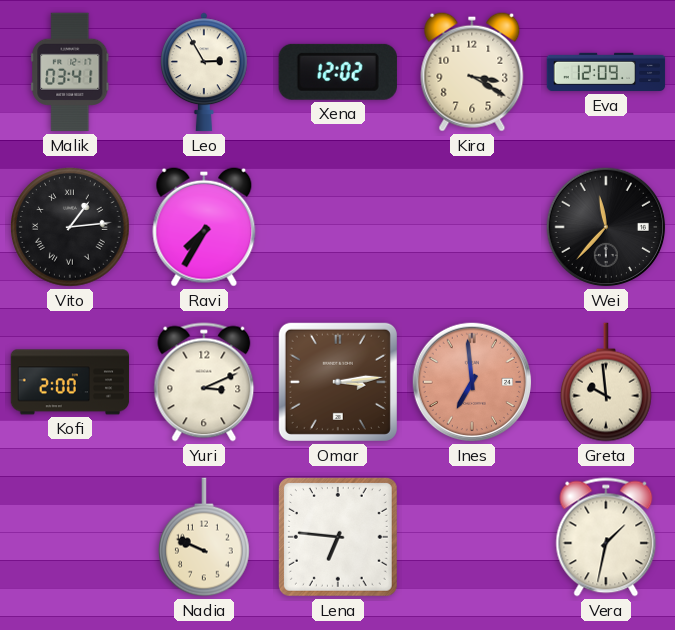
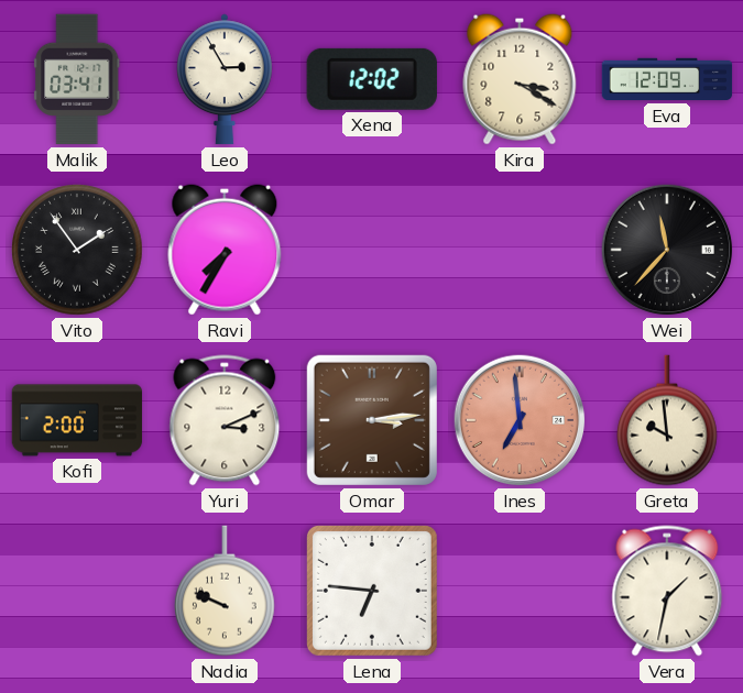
Vito: 1:14 -> 1:54
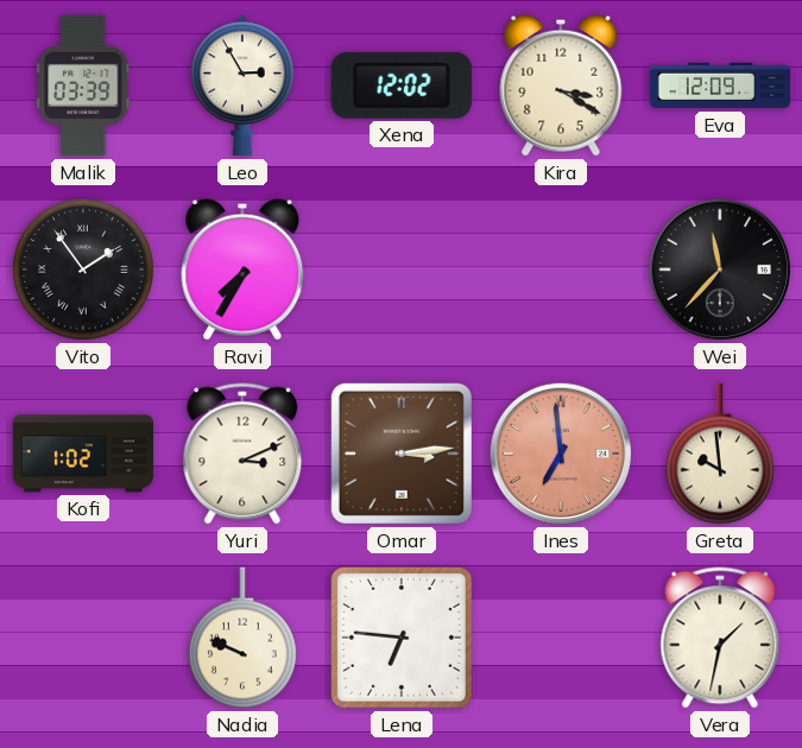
Malik: 03:41 -> 03:39
Kofi: 2:00 -> 1:02
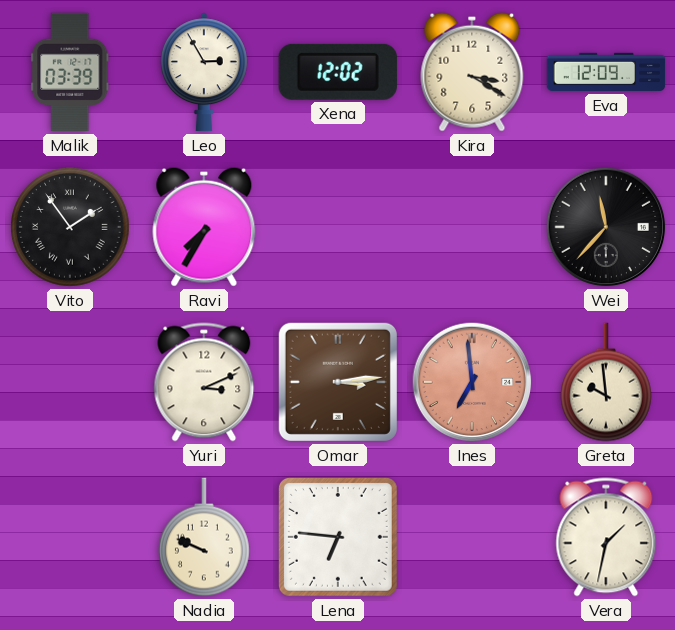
Kofi: 1:02 -> none
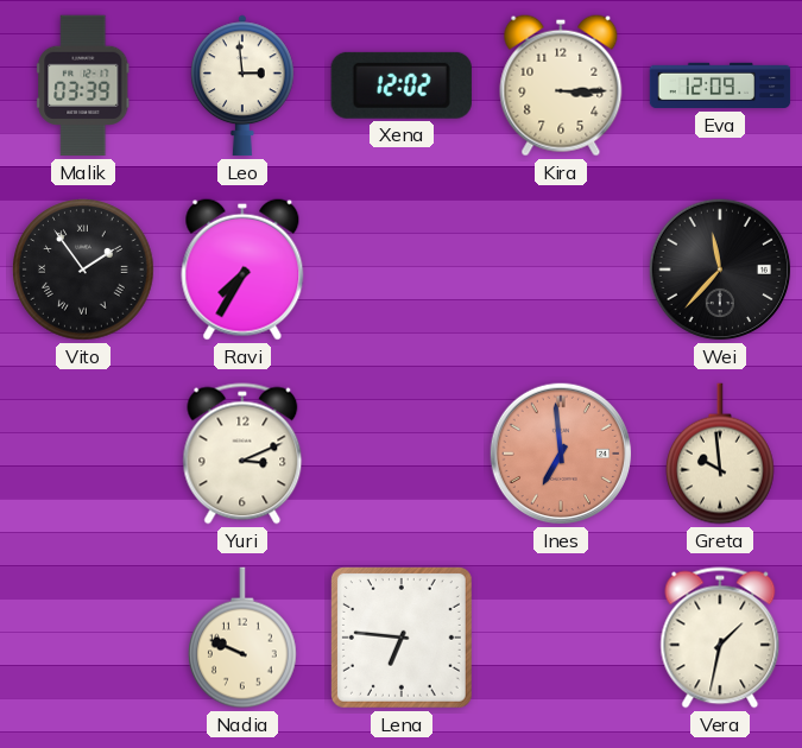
Leo: 2:55 -> 2:59
Kira: 3:20 -> 3:15
Omar: 3:14 -> none
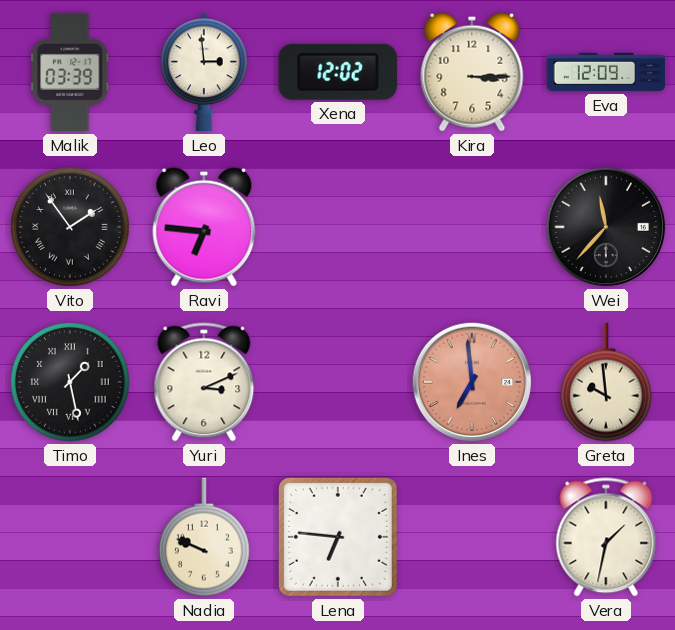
Ravi: 7:35 -> 6:46
Timo: none -> 1:28
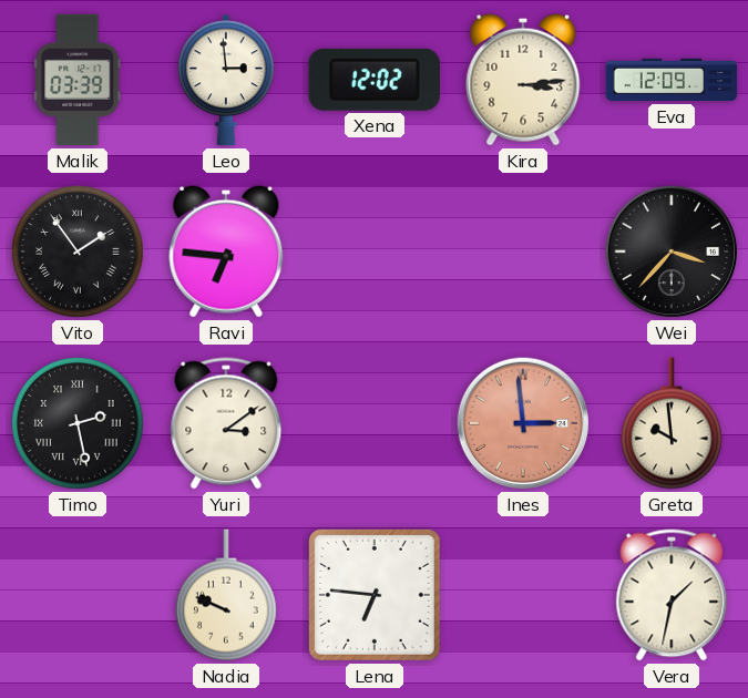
Kira: 3:15 -> 3:14
Wei: 11:37 -> 3:37
Timo: 1:28 -> 2:28
Yuri: 3:11 -> 3:09
Ines: 6:59 -> 2:59
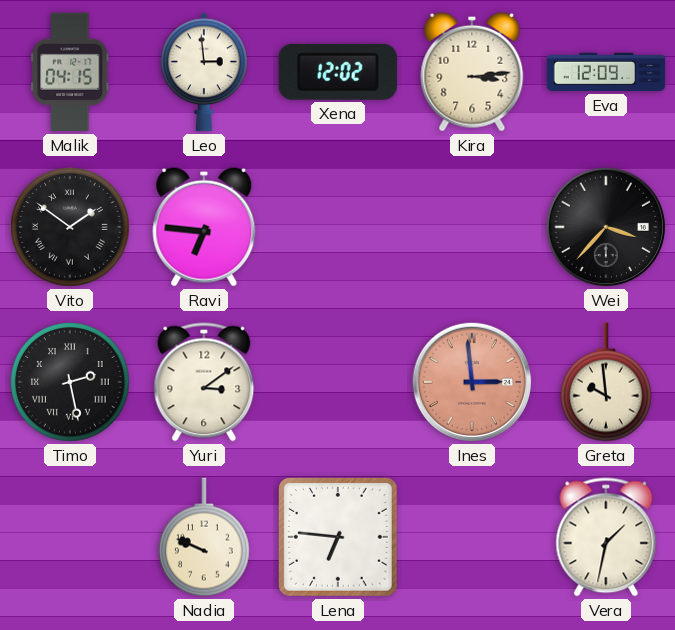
Malik: 03:39 -> 04:15
Vito: 1:54 -> 1:51
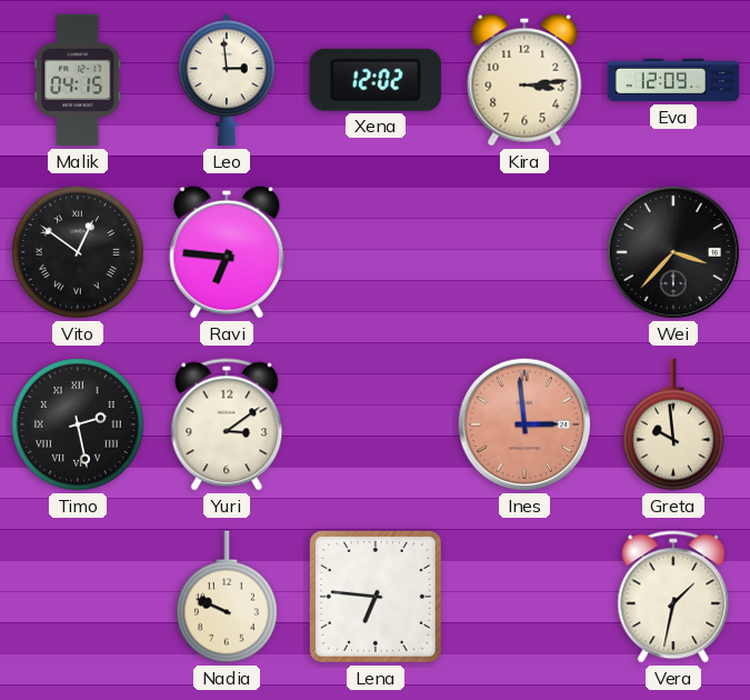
Vito: 1:51 -> 12:51
